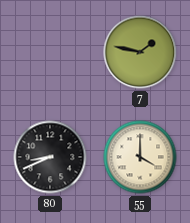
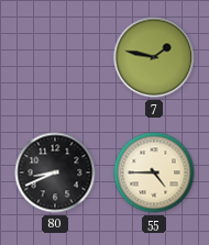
55: 4:00 -> 4:45
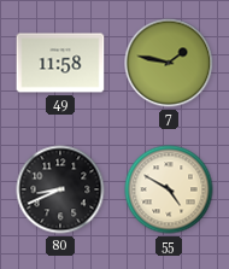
49: none -> 11:58
55: 4:45 -> 4:50
